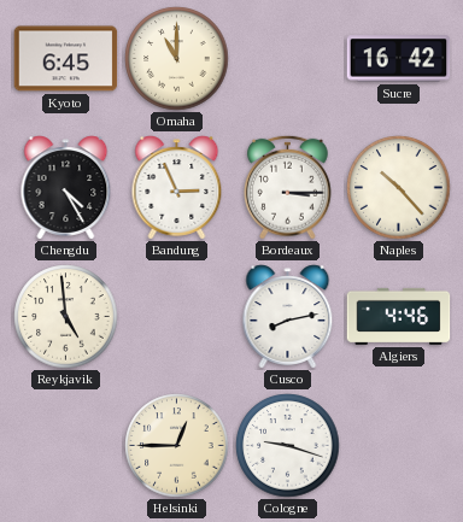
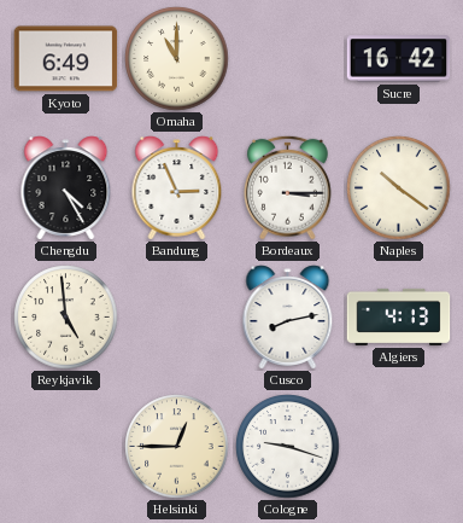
Kyoto: 6:45 -> 6:49
Naples: 10:23 -> 10:21
Algiers: 4:46 -> 4:13
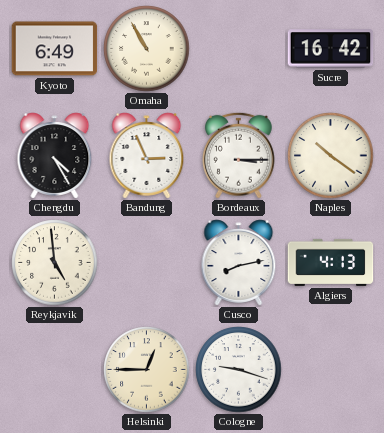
Omaha: 11:00 -> 10:55
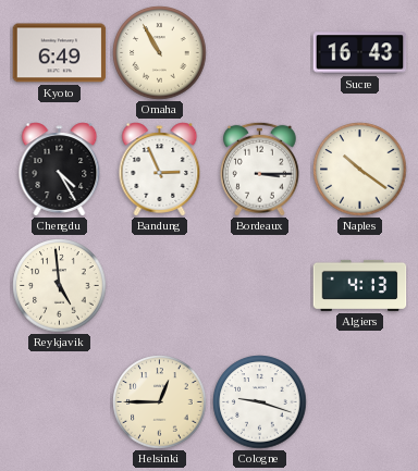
Sucre: 16:42 -> 16:43
Cusco: 8:13 -> none
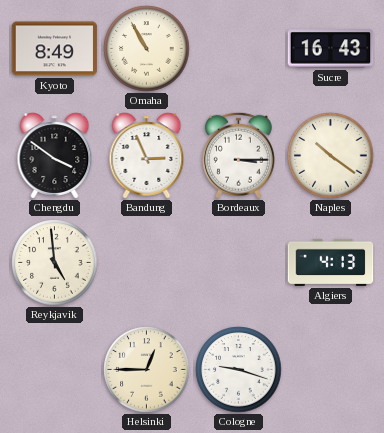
Kyoto: 6:49 -> 8:49
Chengdu: 4:25 -> 3:51
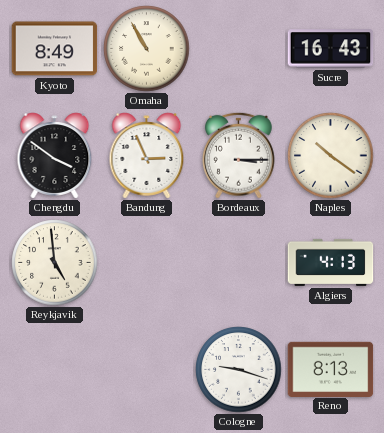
Helsinki: 12:45 -> none
Reno: none -> 8:13
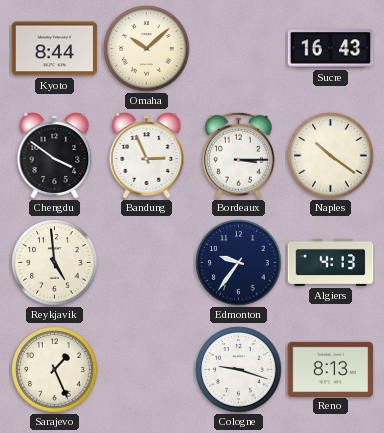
Kyoto: 8:49 -> 8:44
Omaha: 10:55 -> 10:08
Edmonton: none -> 9:36
Sarajevo: none -> 1:26
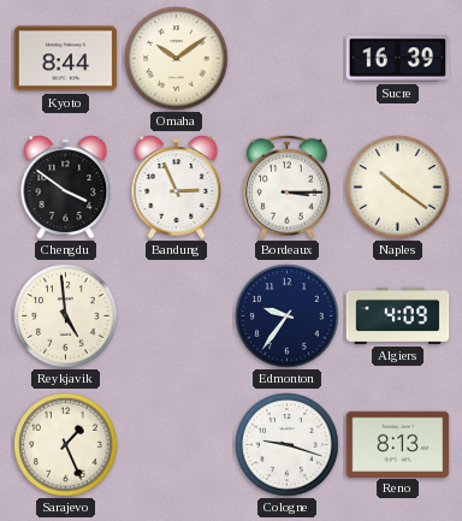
Omaha: 10:08 -> 10:09
Sucre: 16:43 -> 16:39
Algiers: 4:13 -> 4:09
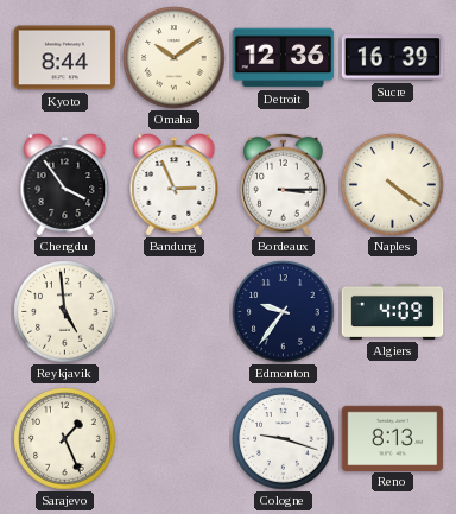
Detroit: none -> 12:36
Chengdu: 3:51 -> 3:54
Naples: 10:21 -> 4:21
